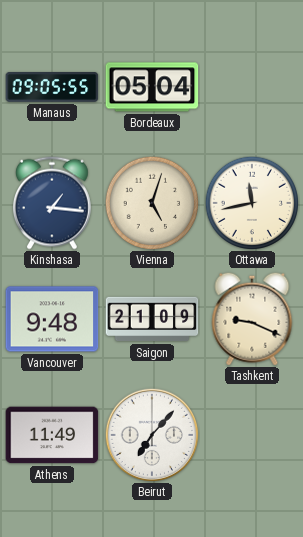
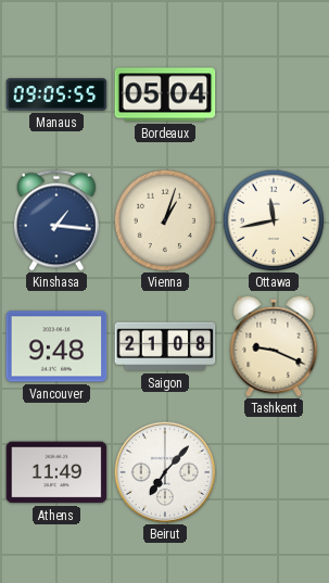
Vienna: 5:03 -> 1:03
Saigon: 21:09 -> 21:08
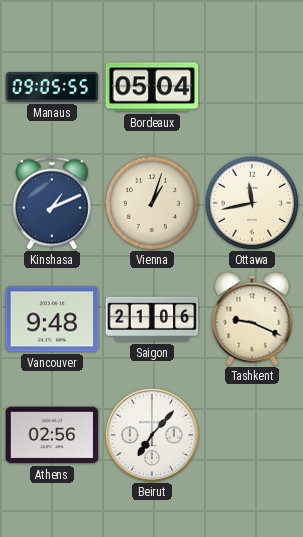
Kinshasa: 1:16 -> 1:11
Saigon: 21:08 -> 21:06
Athens: 11:49 -> 02:56
